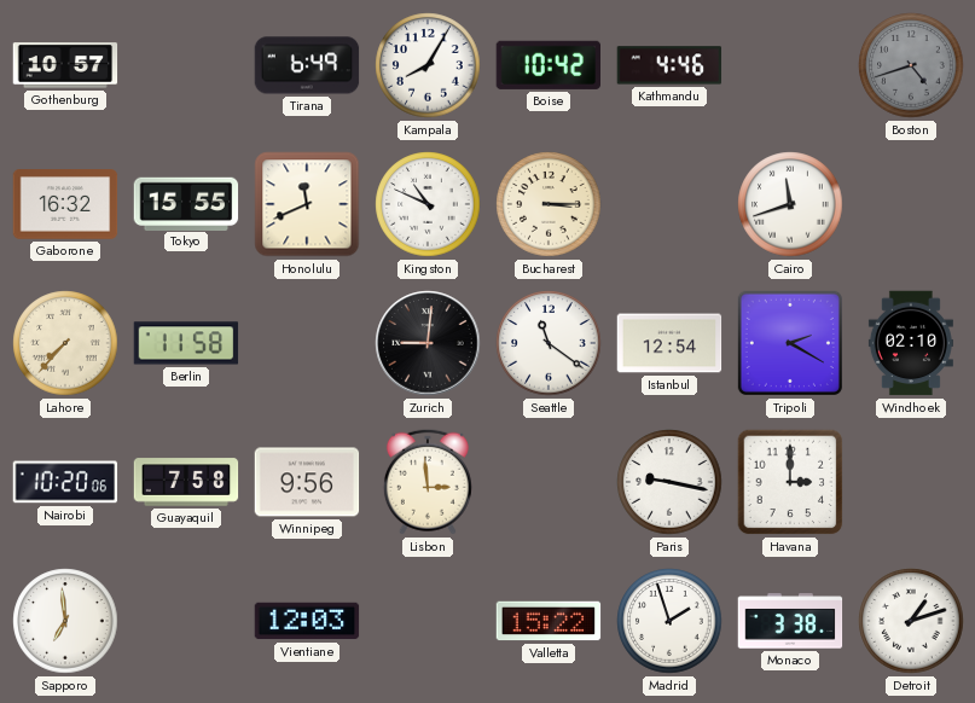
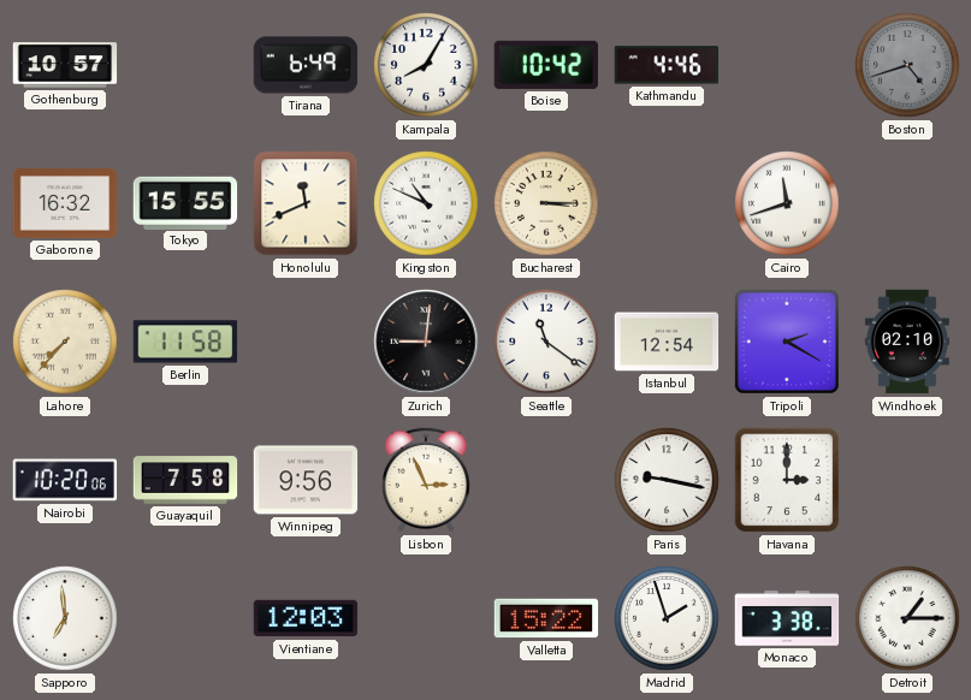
Lisbon: 2:59 -> 2:56
Detroit: 1:12 -> 1:15
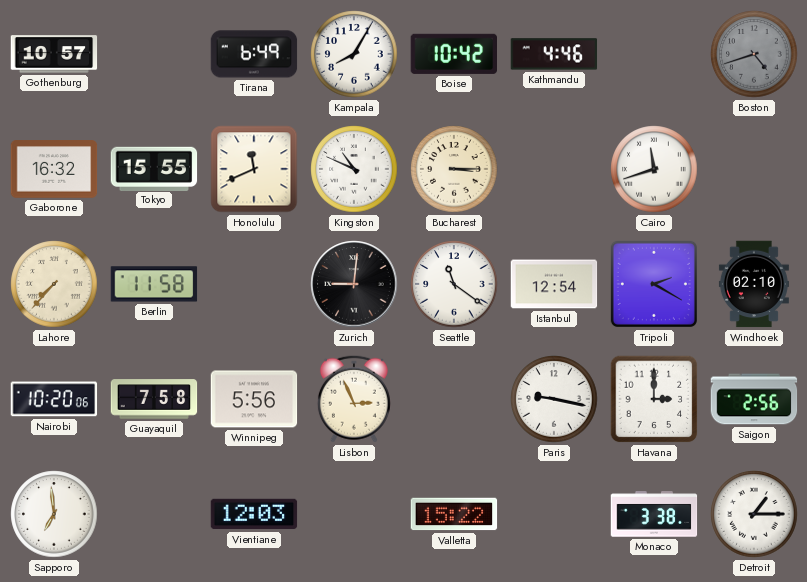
Winnipeg: 9:56 -> 5:56
Saigon: none -> 2:56
Madrid: 1:57 -> none
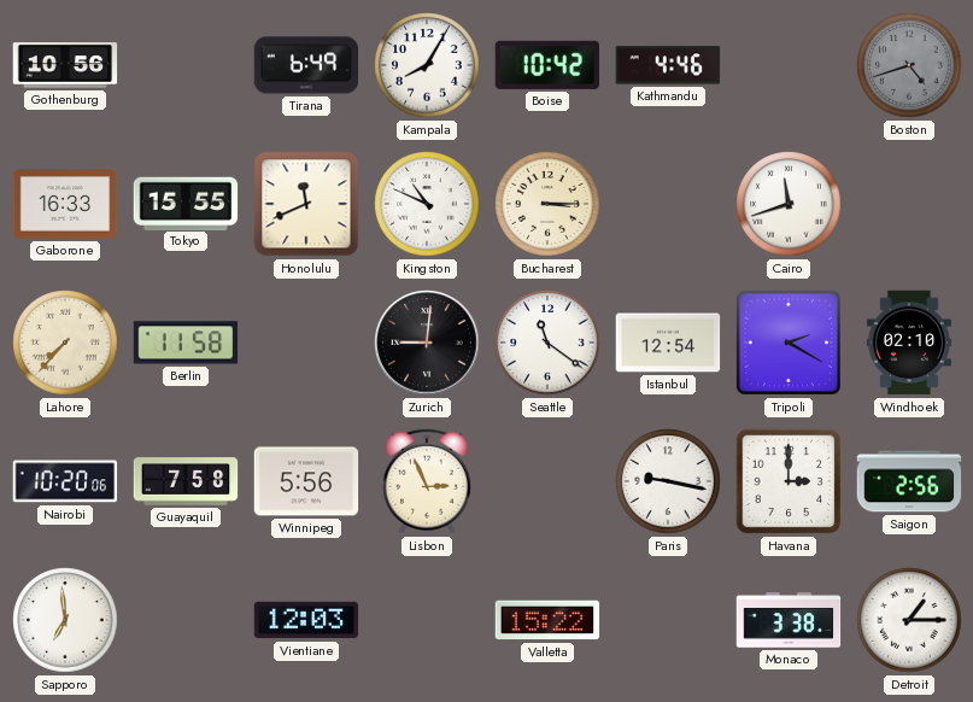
Gothenburg: 10:57 -> 10:56
Gaborone: 16:32 -> 16:33
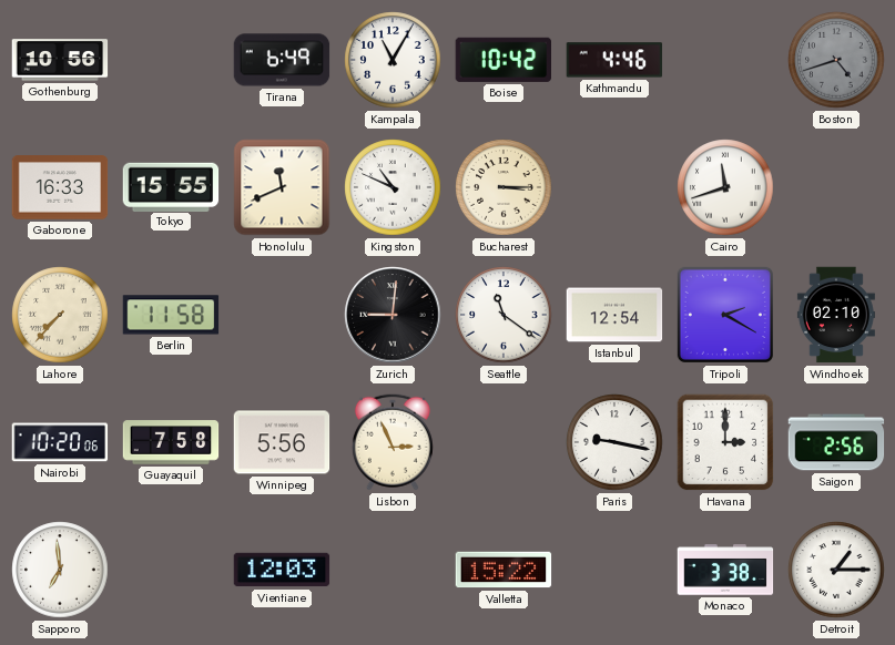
Kampala: 8:05 -> 11:05
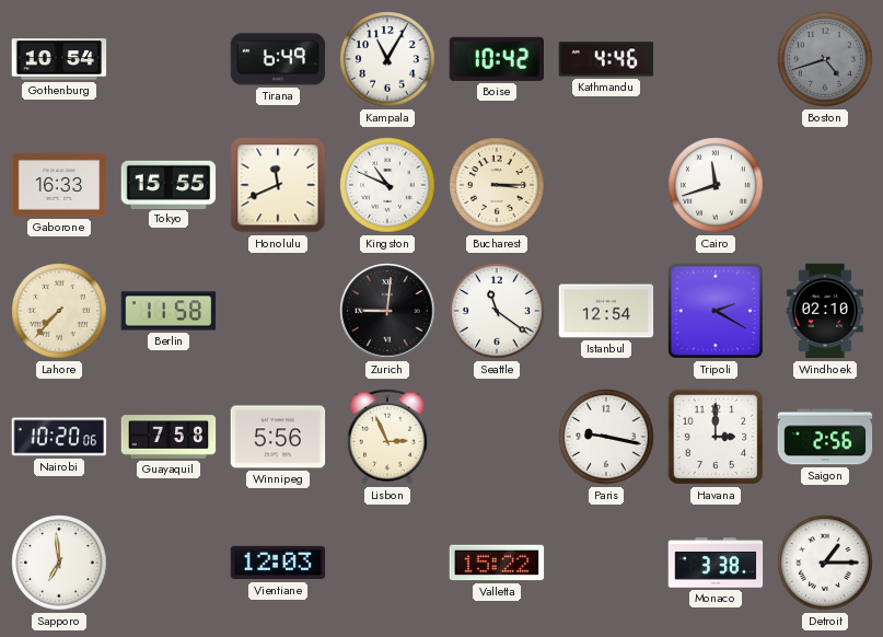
Gothenburg: 10:56 -> 10:54
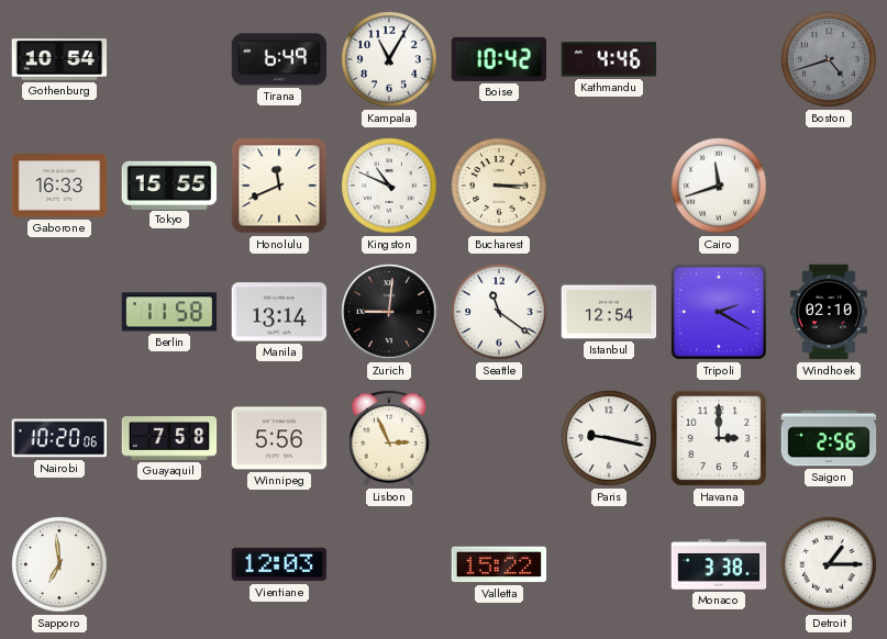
Lahore: 7:37 -> none
Manila: none -> 13:14
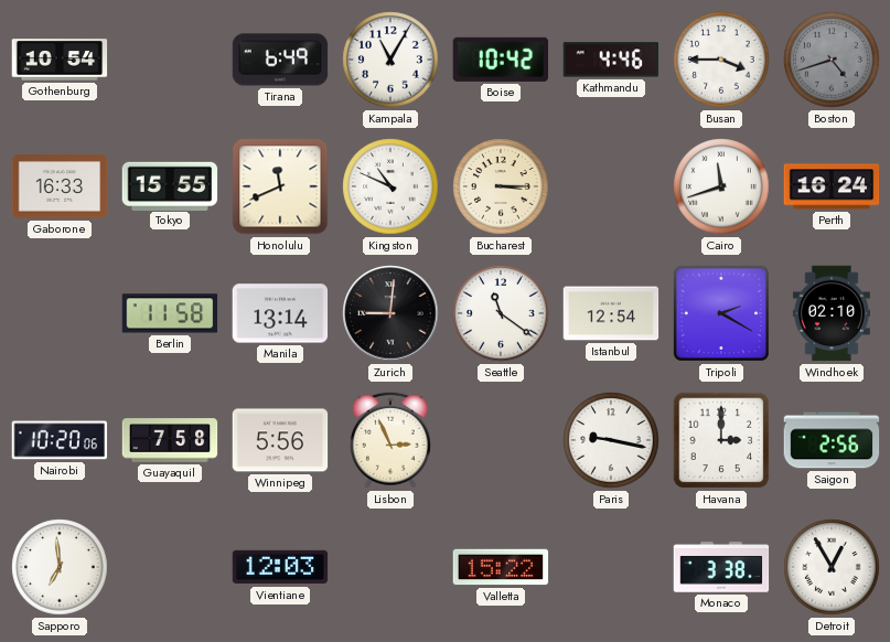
Busan: none -> 3:45
Perth: none -> 16:24
Detroit: 1:15 -> 12:55
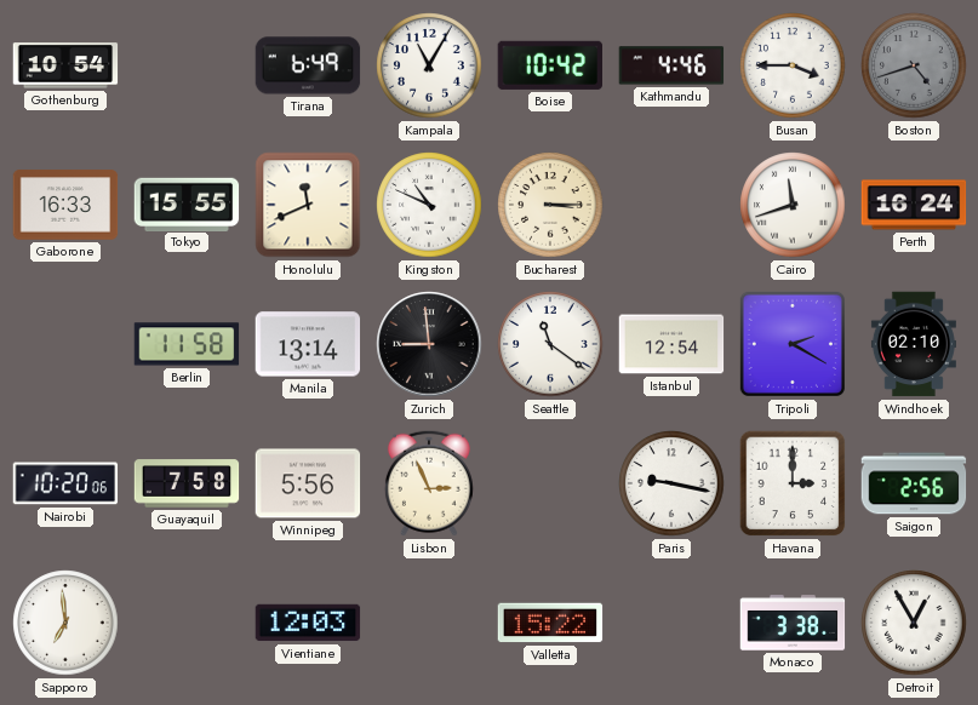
Zurich: 9:01 -> 8:59
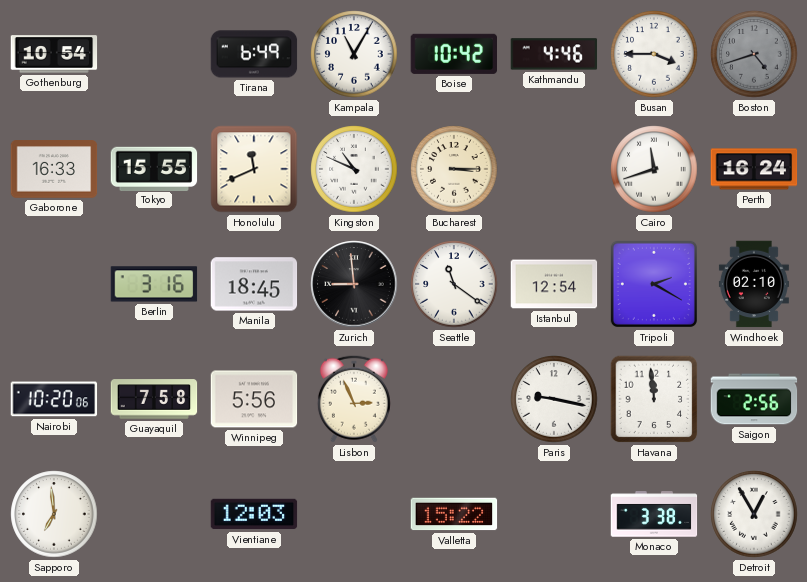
Berlin: 11:58 -> 3:16
Manila: 13:14 -> 18:45
Havana: 3:00 -> 11:59
